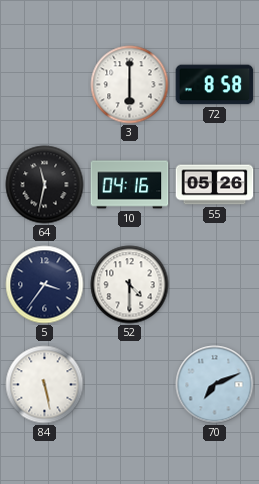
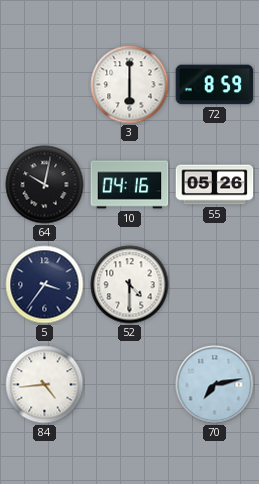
72: 8:58 -> 8:59
64: 11:32 -> 10:02
84: 5:28 -> 4:44
70: 7:11 -> 7:13
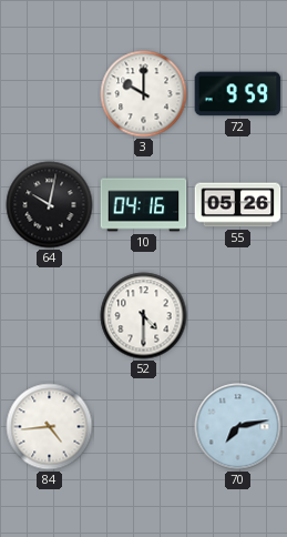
3: 6:00 -> 10:00
72: 8:59 -> 9:59
5: 3:36 -> none
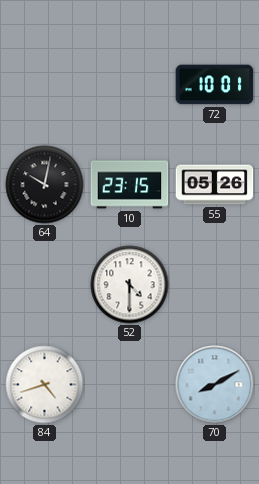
3: 10:00 -> none
72: 9:59 -> 10:01
10: 04:16 -> 23:15
84: 4:44 -> 4:42
70: 7:13 -> 8:10
